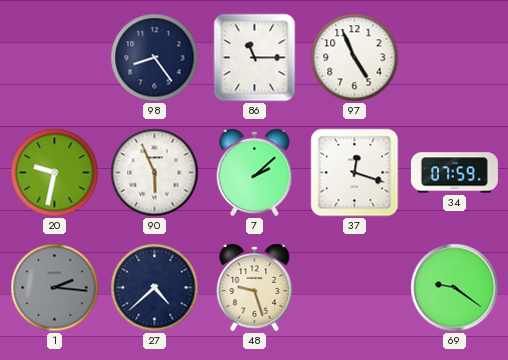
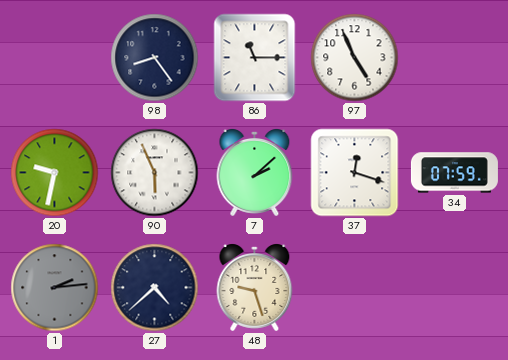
1: 2:16 -> 2:14
69: 9:21 -> none
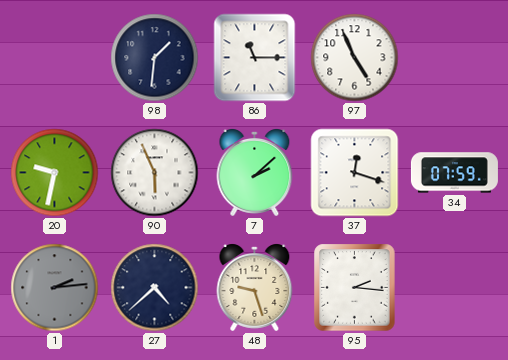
98: 8:24 -> 1:31
95: none -> 2:16
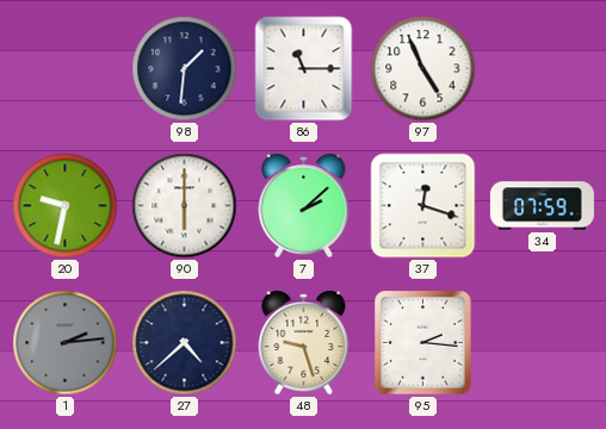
90: 5:56 -> 6:00
